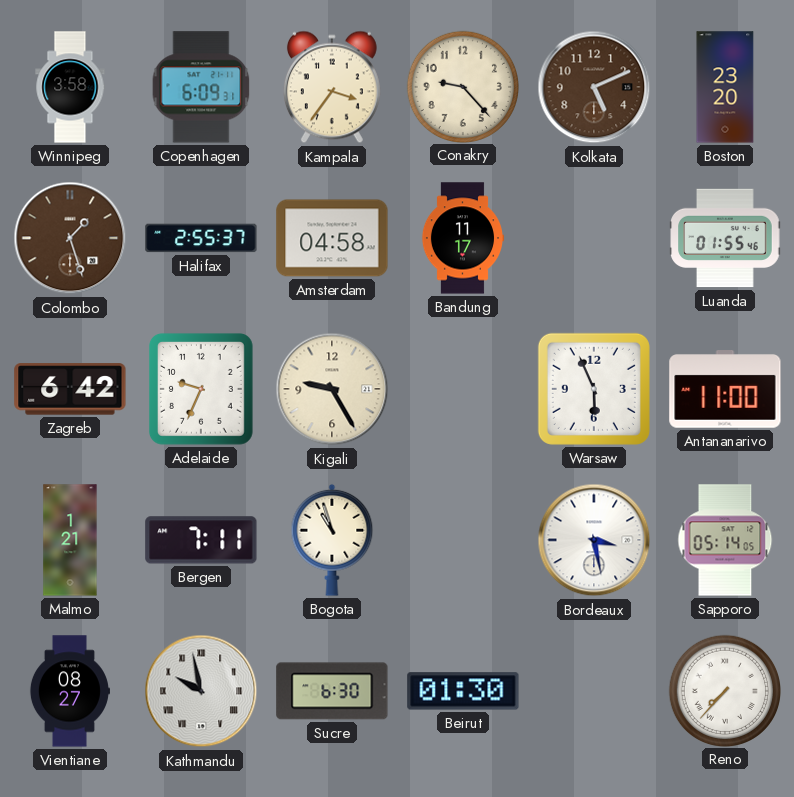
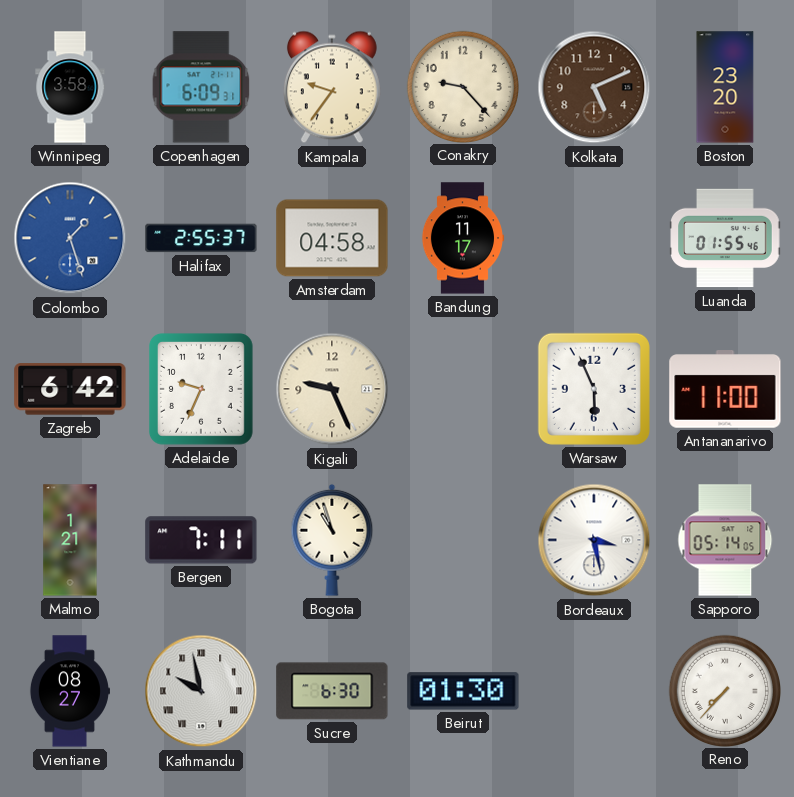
Kampala: 3:36 -> 9:36
Colombo dial: brown -> blue
Kigali: 9:25 -> 9:26
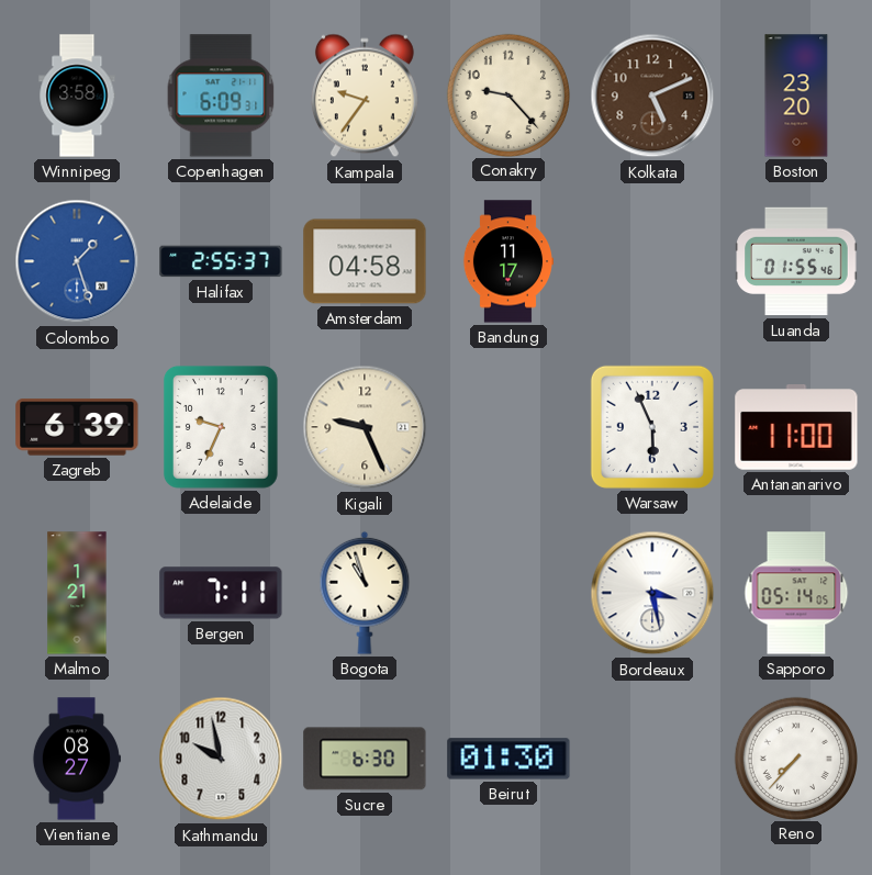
Zagreb: 6:42 -> 6:39
Kathmandu numerals: Roman -> Arabic
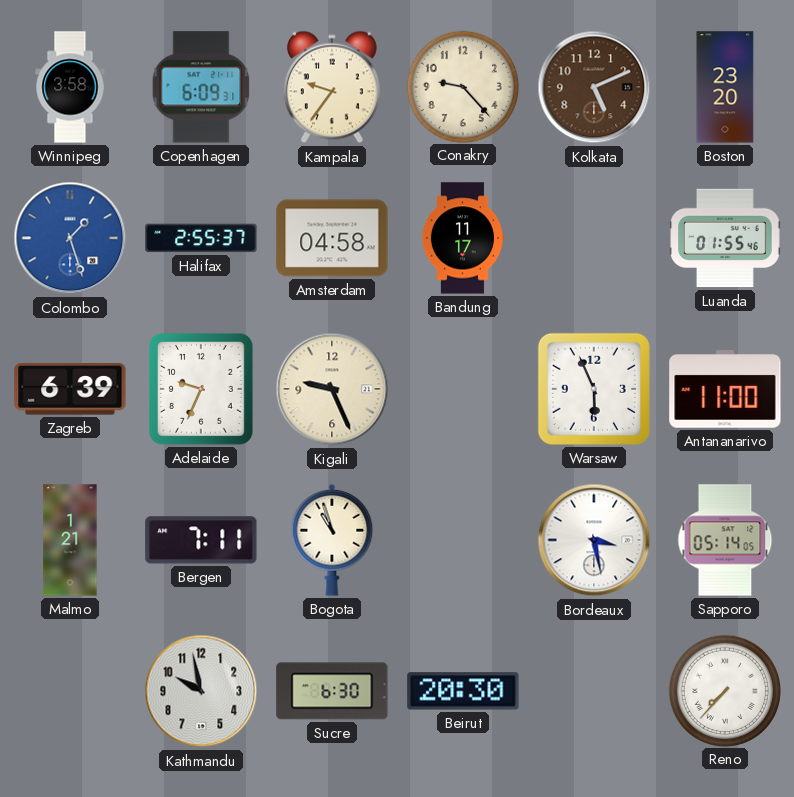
Vientiane: 08:27 -> none
Beirut: 01:30 -> 20:30
